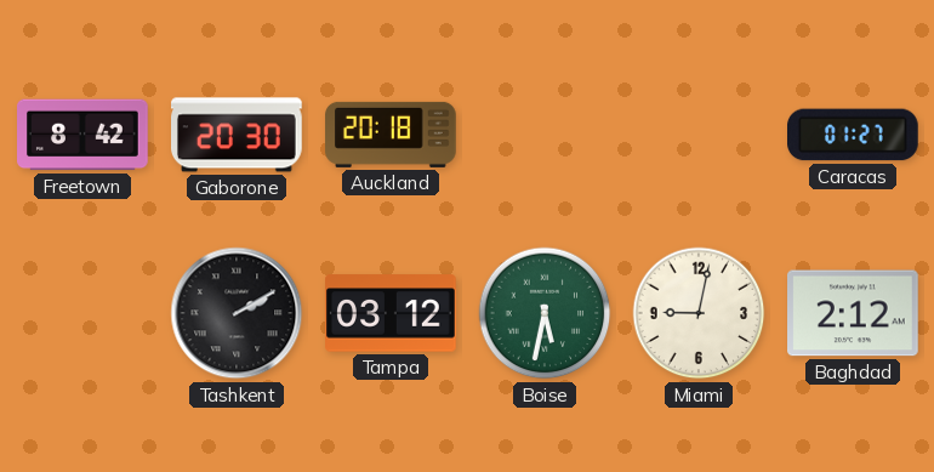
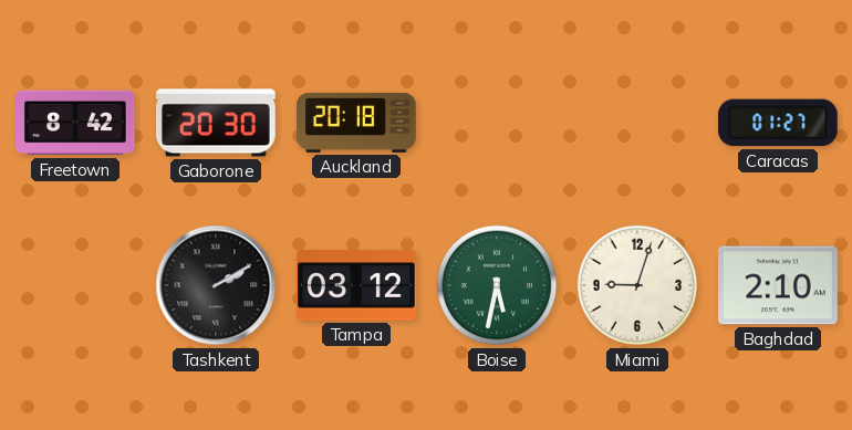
Miami: 9:02 -> 9:03
Baghdad: 2:12 -> 2:10
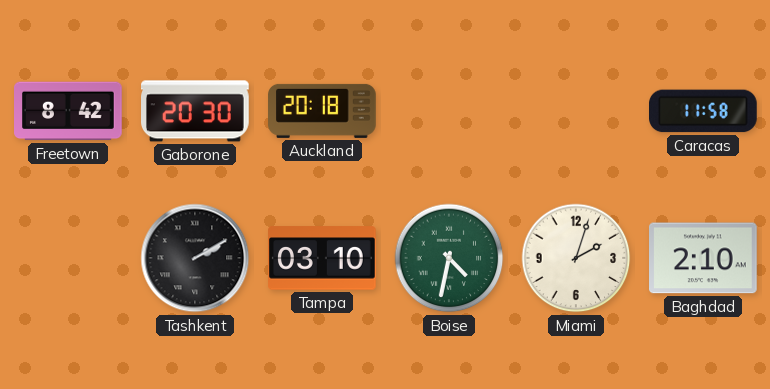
Caracas: 01:27 -> 11:58
Tampa: 03:12 -> 03:10
Boise: 5:32 -> 4:32
Miami: 9:03 -> 2:03
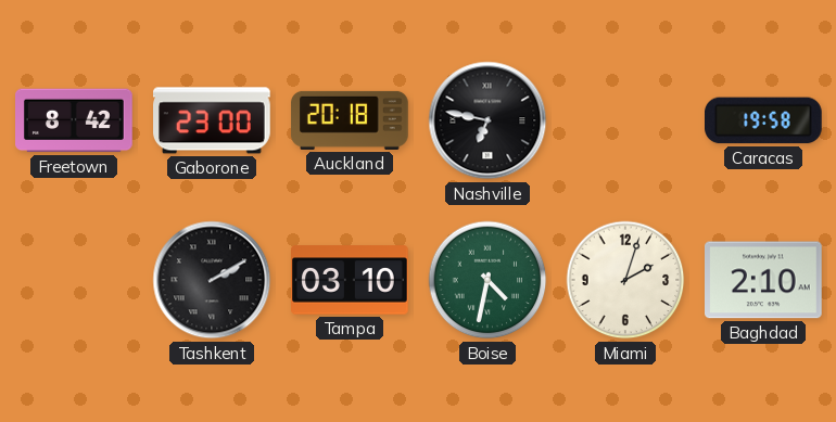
Gaborone: 20:30 -> 23:00
Nashville: none -> 6:47
Caracas: 11:58 -> 19:58
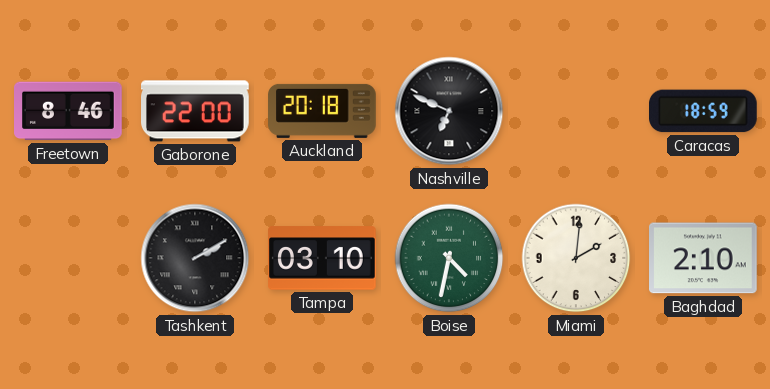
Freetown: 8:42 -> 8:46
Gaborone: 23:00 -> 22:00
Nashville: 6:47 -> 6:49
Caracas: 19:58 -> 18:59
Miami: 2:03 -> 2:01
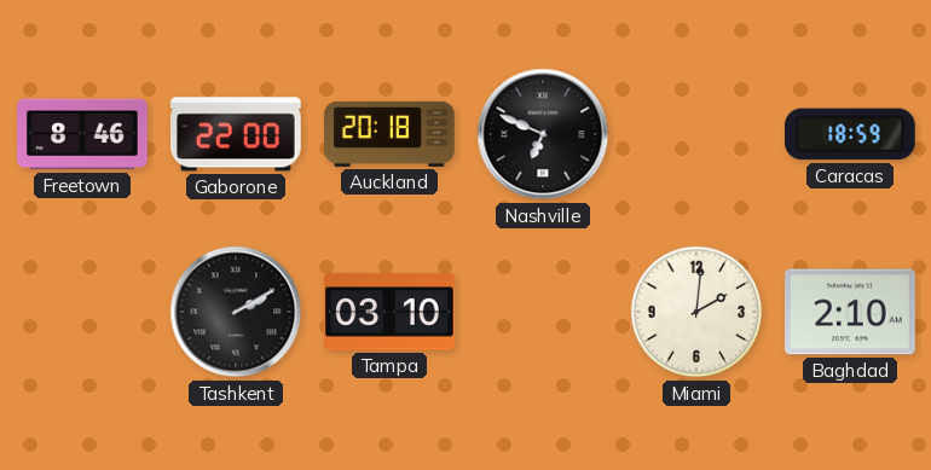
Boise: 4:32 -> none
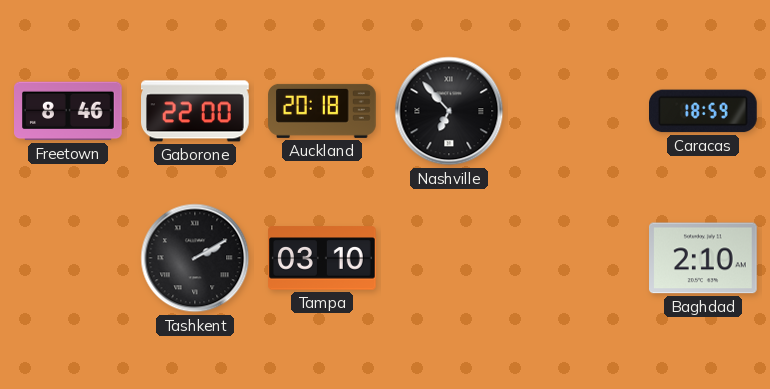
Nashville: 6:49 -> 6:53
Miami: 2:01 -> none
